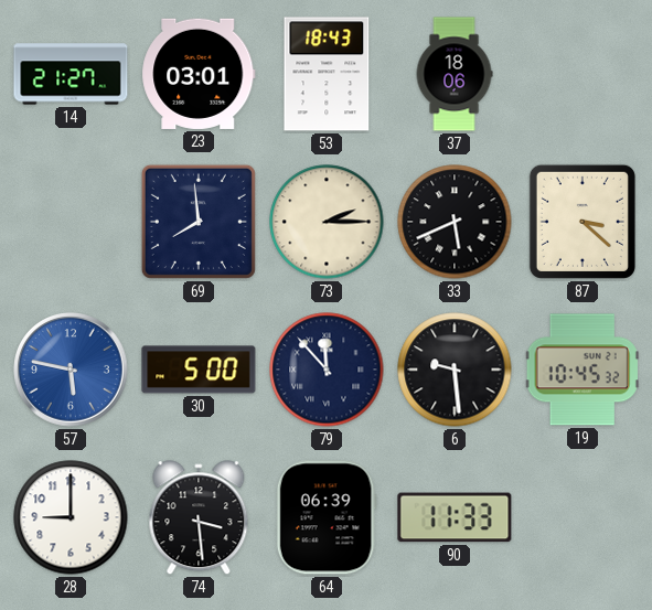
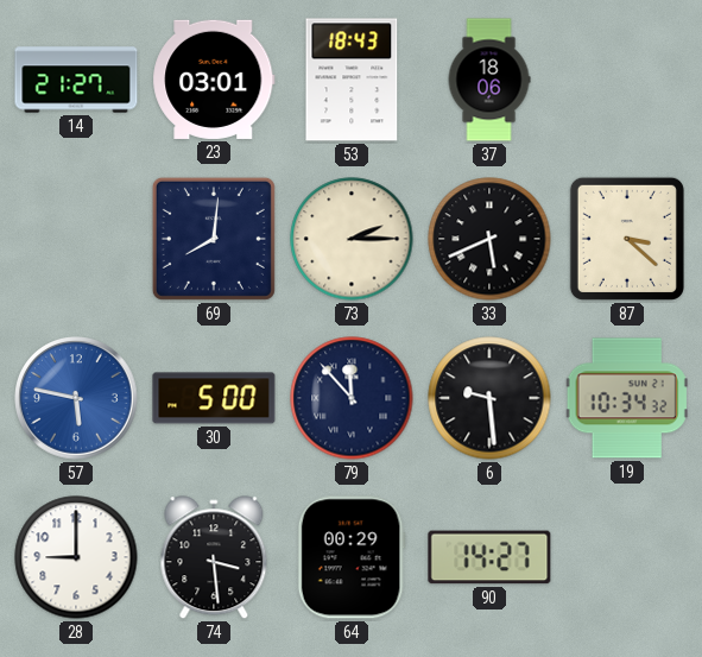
69: 7:59 -> 8:01
19: 10:45 -> 10:34
64: 06:39 -> 00:29
90: 11:33 -> 14:27
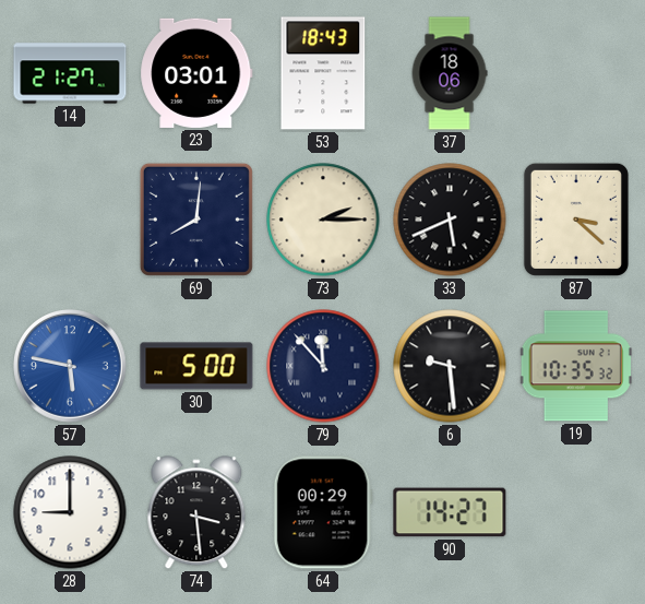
19: 10:34 -> 10:35
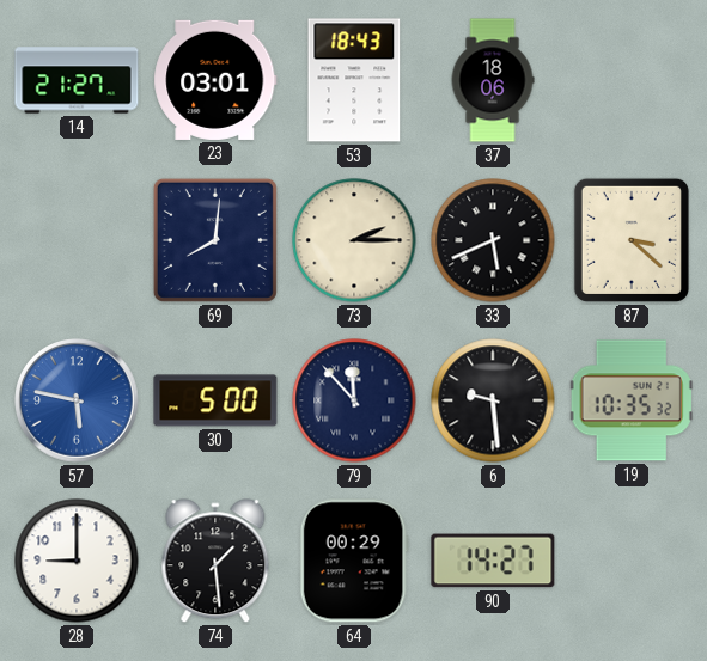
74: 3:29 -> 1:29
